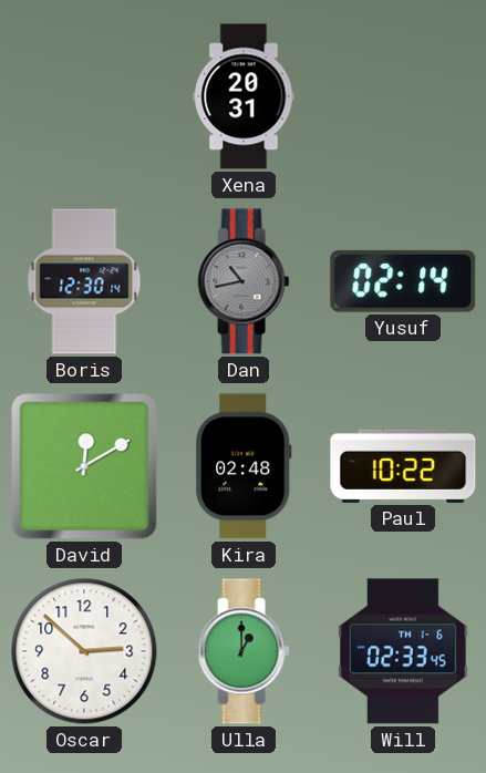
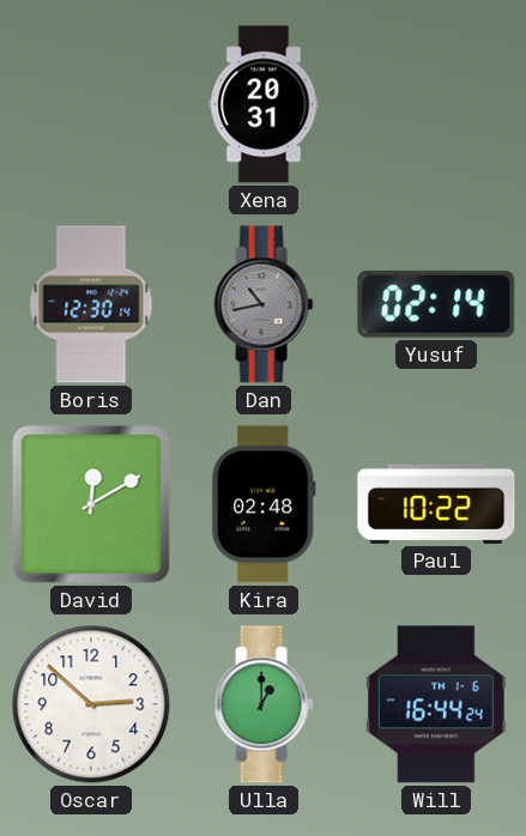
Will: 02:33 -> 16:44
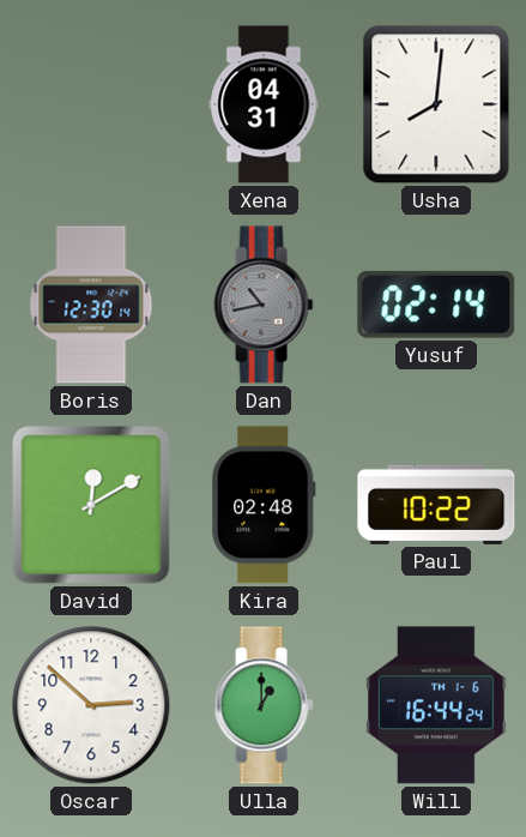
Xena: 20:31 -> 04:31
Usha: none -> 8:01
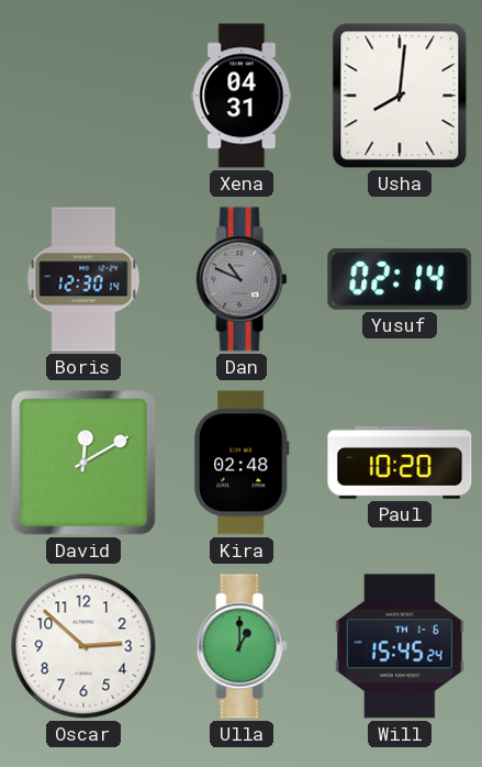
Dan: 10:43 -> 10:49
Paul: 10:22 -> 10:20
Will: 16:44 -> 15:45
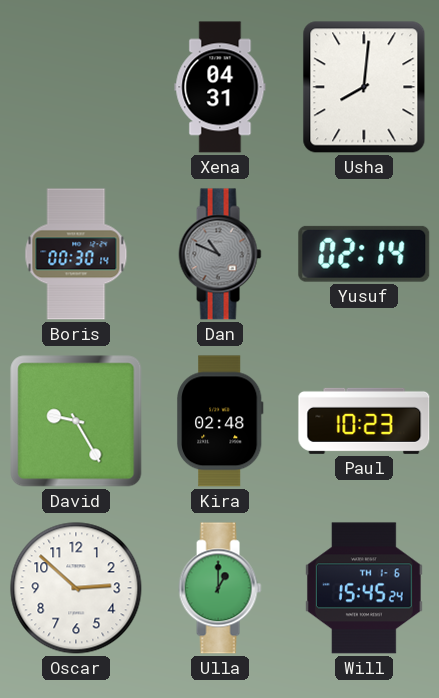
Boris: 12:30 -> 00:30
David: 12:10 -> 9:25
Paul: 10:20 -> 10:23
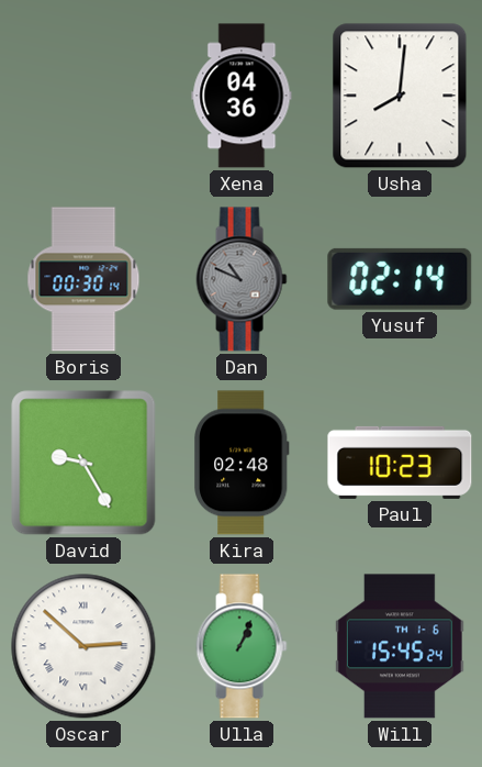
Xena: 04:31 -> 04:36
Oscar numerals: Arabic -> Roman
Ulla: 1:00 -> 1:04
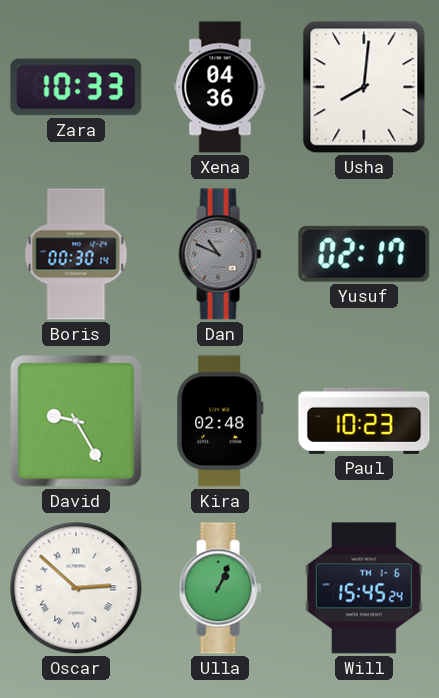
Zara: none -> 10:33
Yusuf: 02:14 -> 02:17
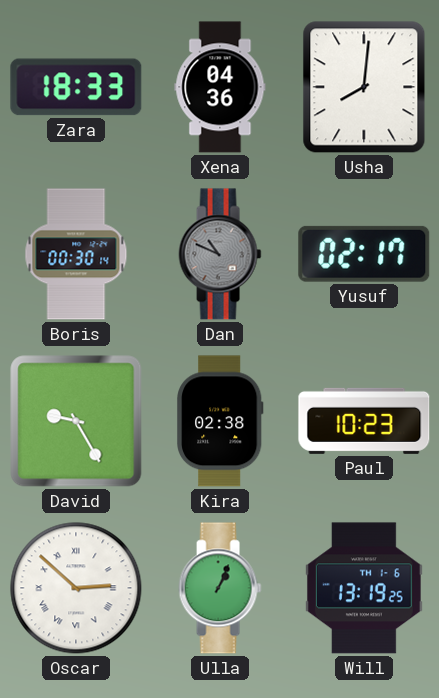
Zara: 10:33 -> 18:33
Kira: 02:48 -> 02:38
Will: 15:45 -> 13:19
